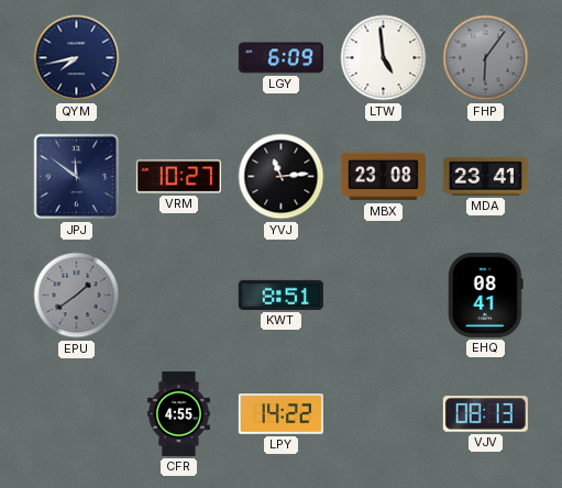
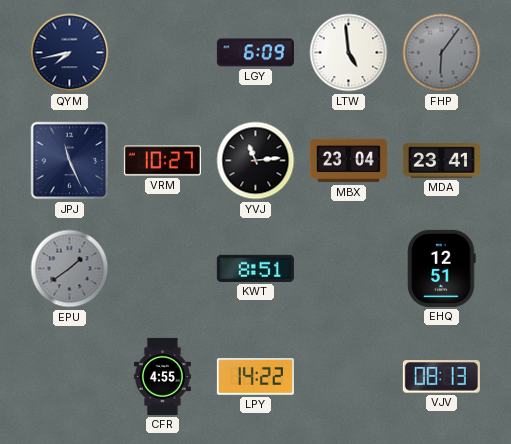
JPJ: 11:51 -> 11:26
MBX: 23:08 -> 23:04
EHQ: 08:41 -> 12:51
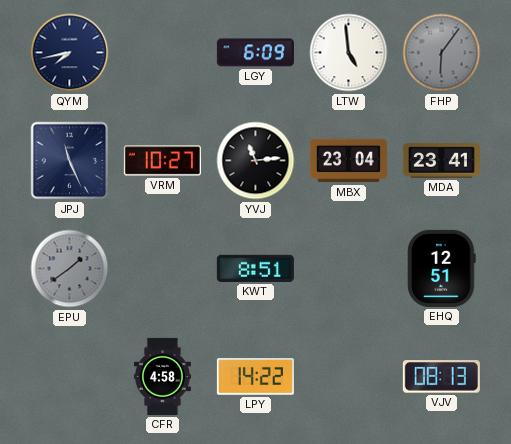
CFR: 4:55 -> 4:58
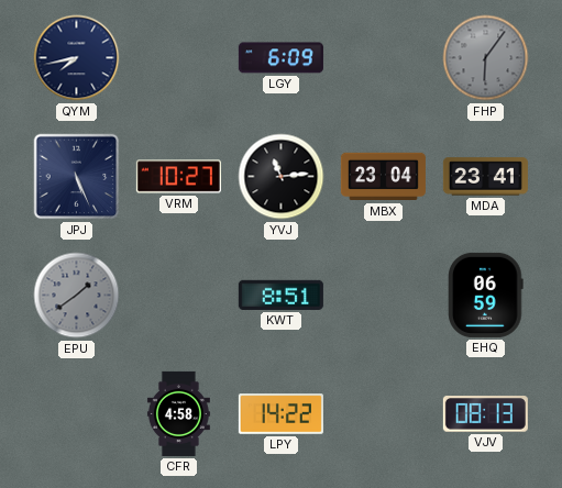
LTW: 4:59 -> none
JPJ: 11:26 -> 5:26
EHQ: 12:51 -> 06:59
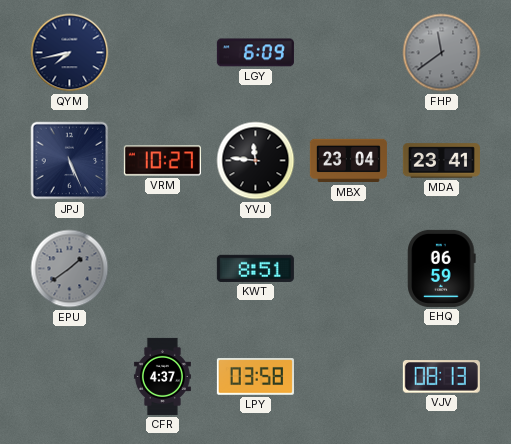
FHP: 6:06 -> 11:39
YVJ: 11:14 -> 11:46
CFR: 4:58 -> 4:37
LPY: 14:22 -> 03:58
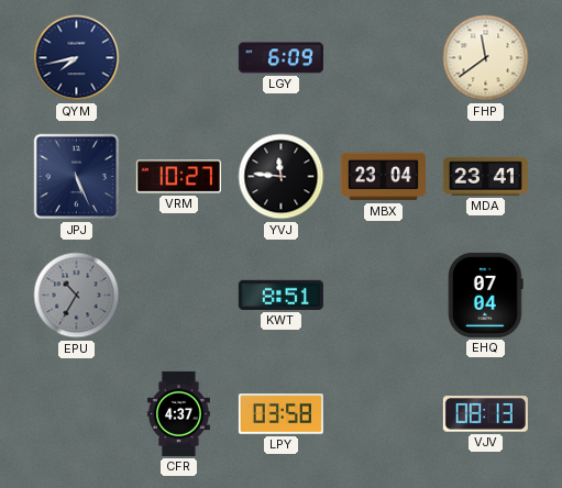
FHP dial: grey -> cream
EPU: 1:39 -> 10:35
EHQ: 06:59 -> 07:04
